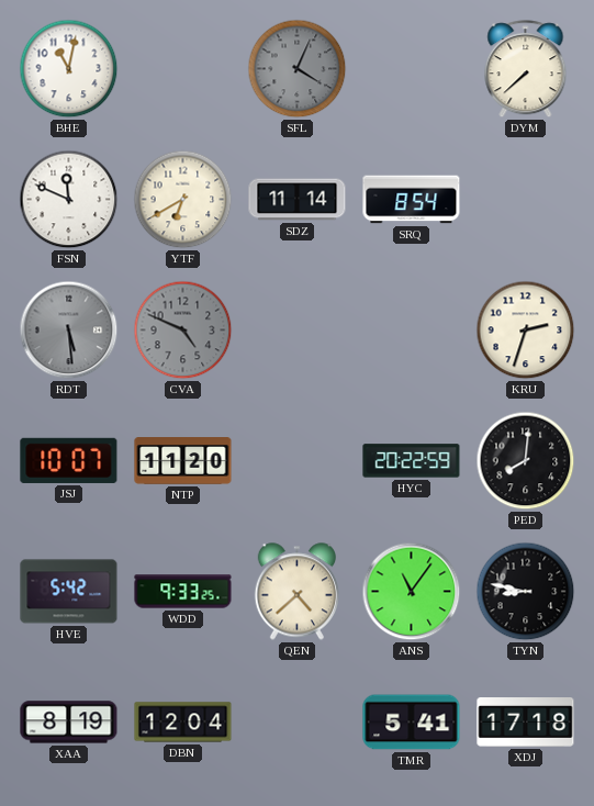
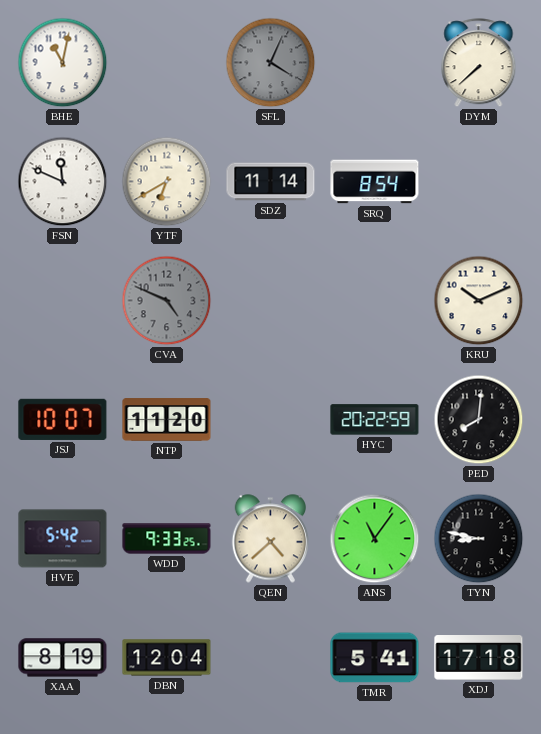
RDT: 5:29 -> none
KRU: 2:33 -> 10:11
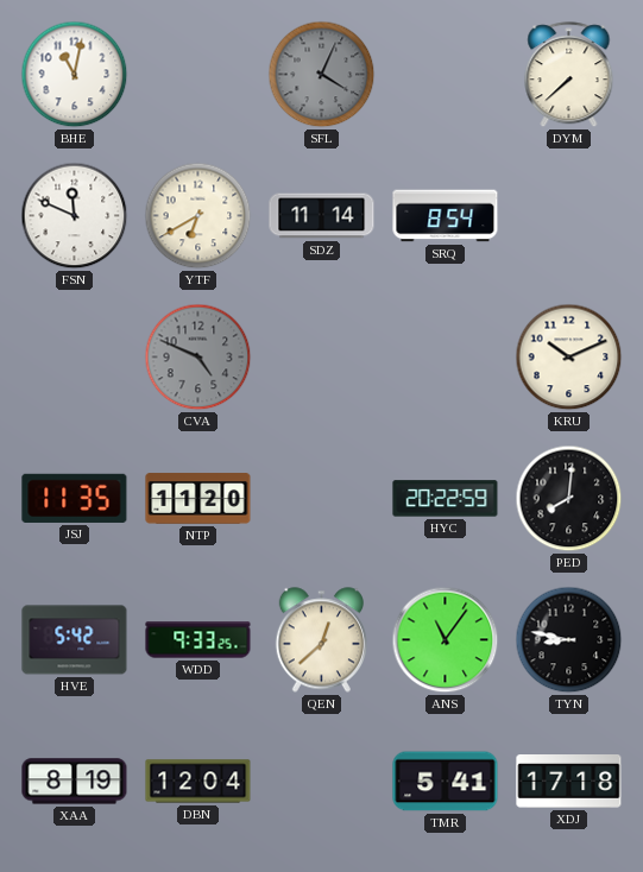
JSJ: 10:07 -> 11:35
QEN: 4:38 -> 12:38
